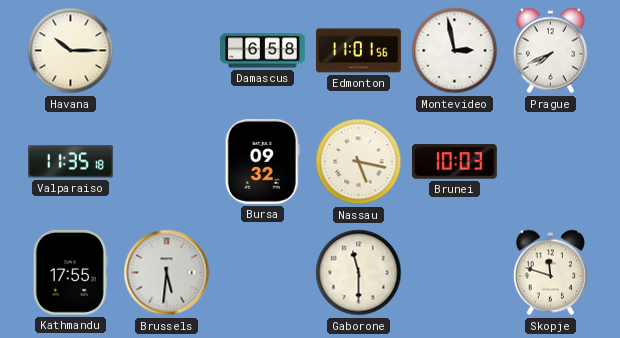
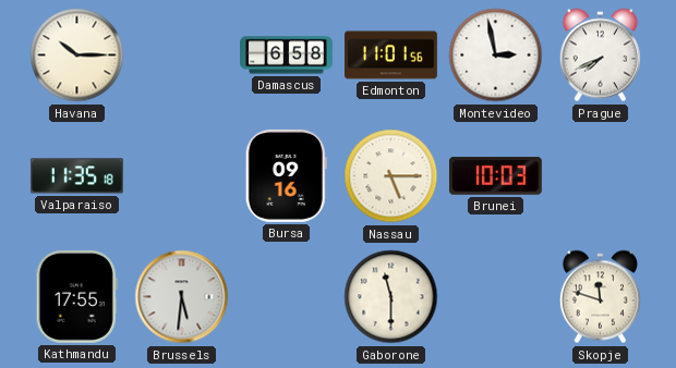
Bursa: 09:32 -> 09:16
Nassau: 5:17 -> 5:15
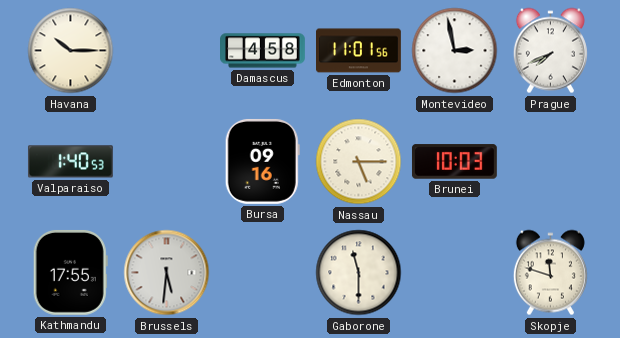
Damascus: 6:58 -> 4:58
Valparaiso: 11:35 -> 1:40
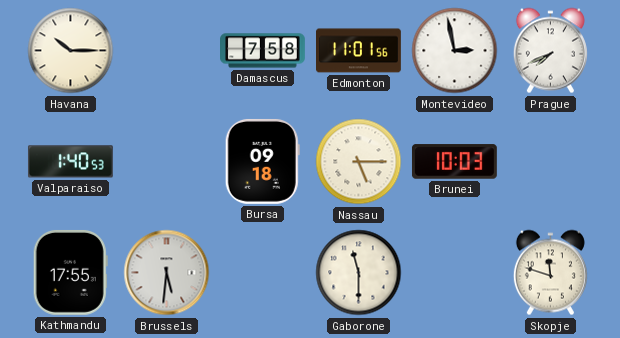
Damascus: 4:58 -> 7:58
Bursa: 09:16 -> 09:18
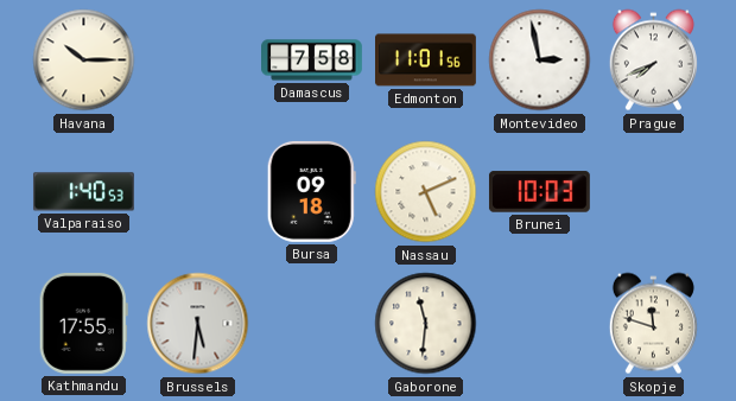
Nassau: 5:15 -> 5:11
Gaborone: 11:30 -> 11:31
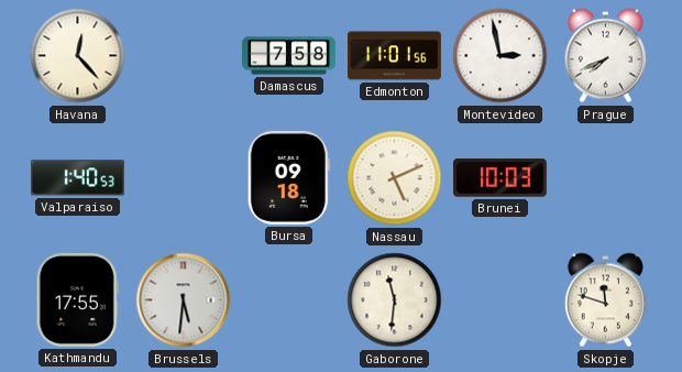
Havana: 10:15 -> 12:23
